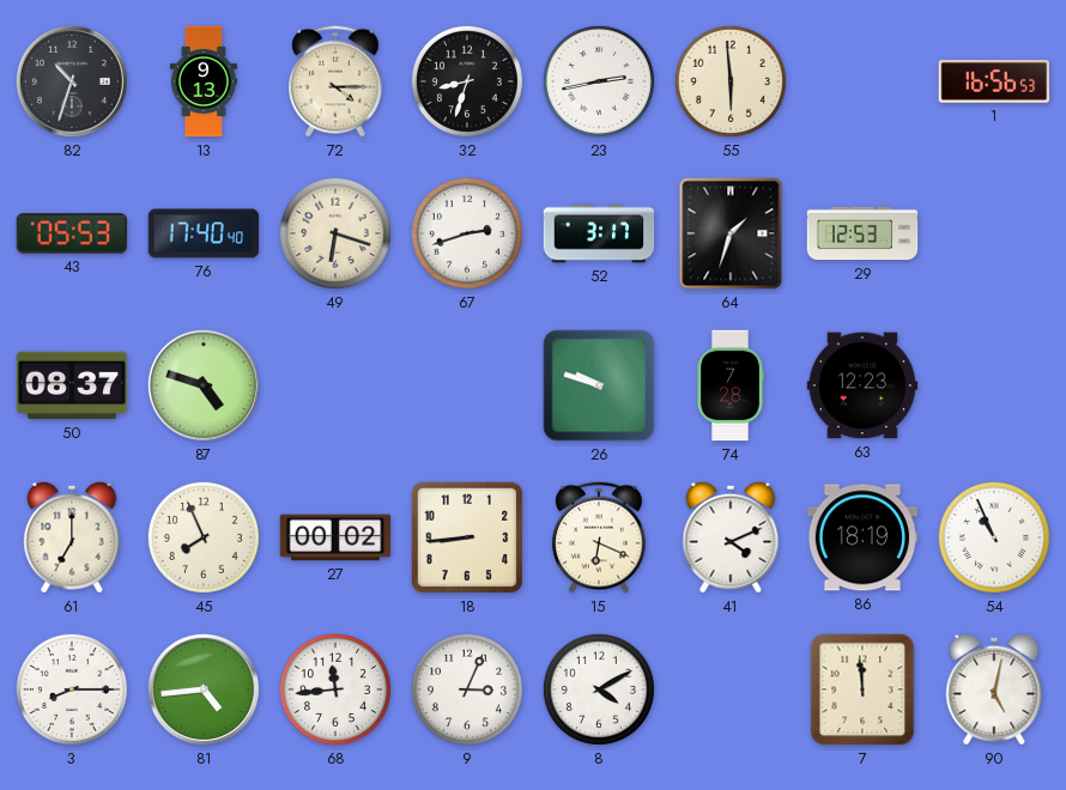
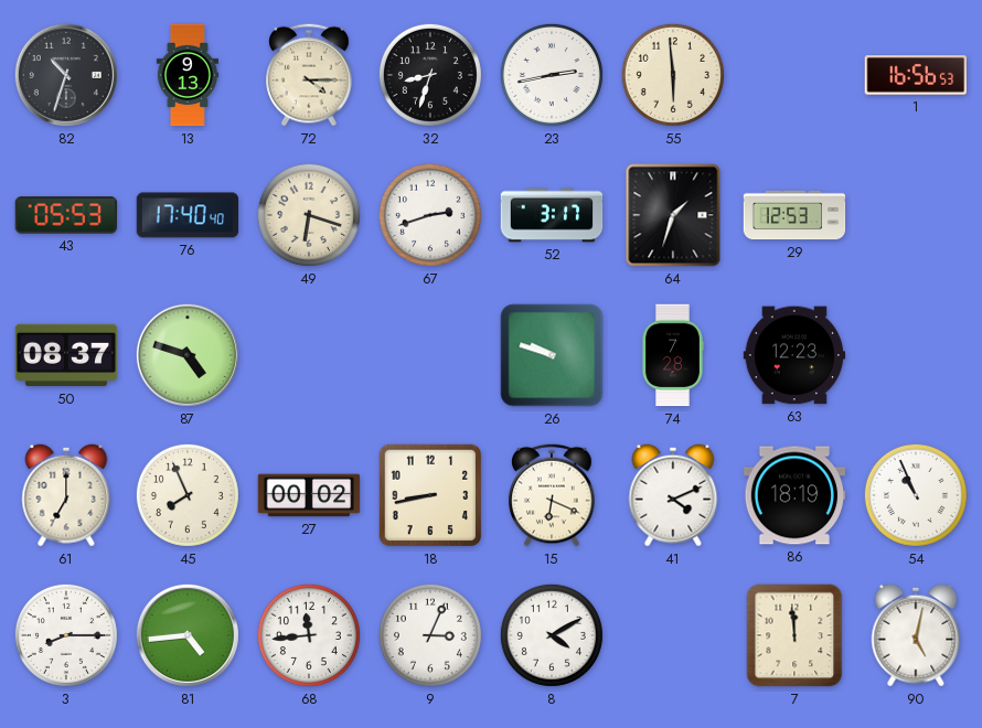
18: 8:44 -> 8:43
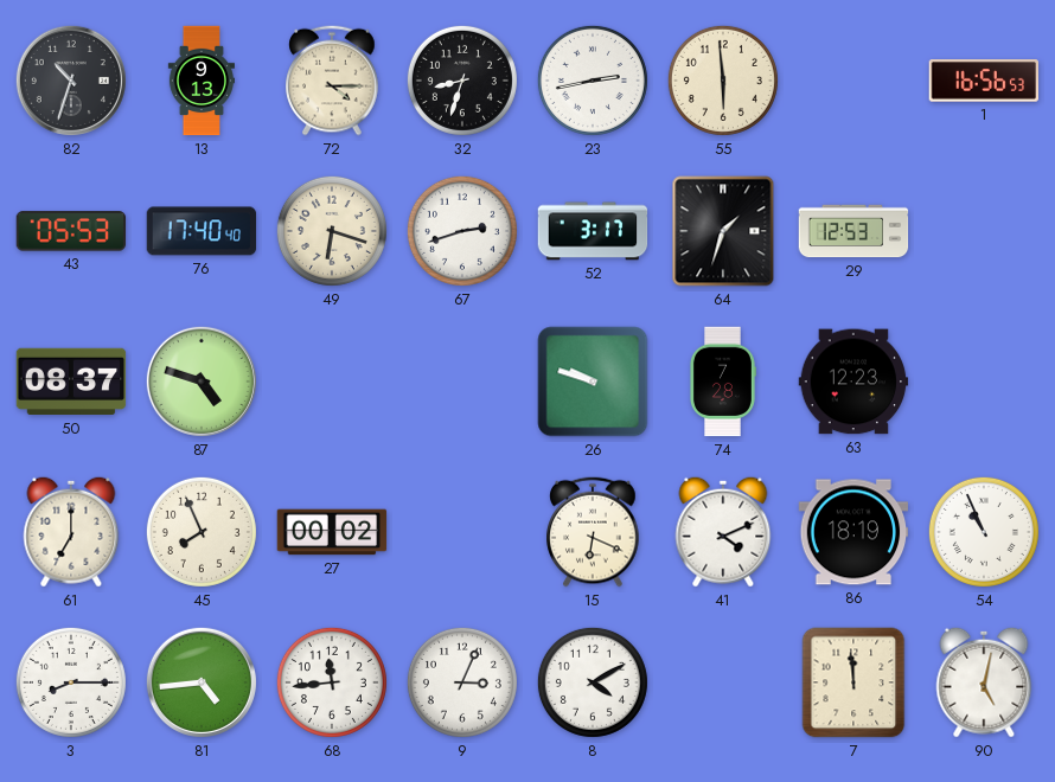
18: 8:43 -> none
